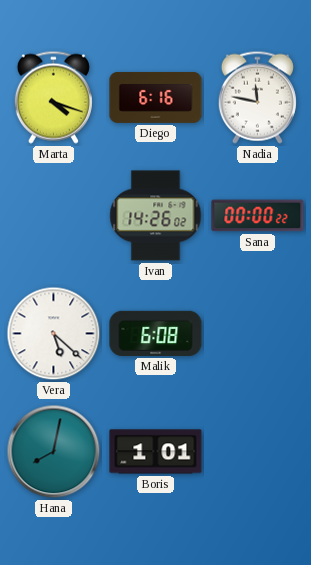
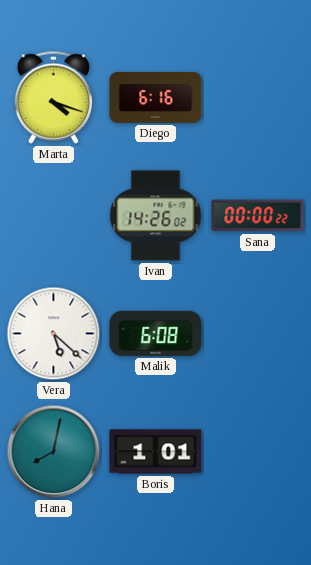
Nadia: 11:47 -> none
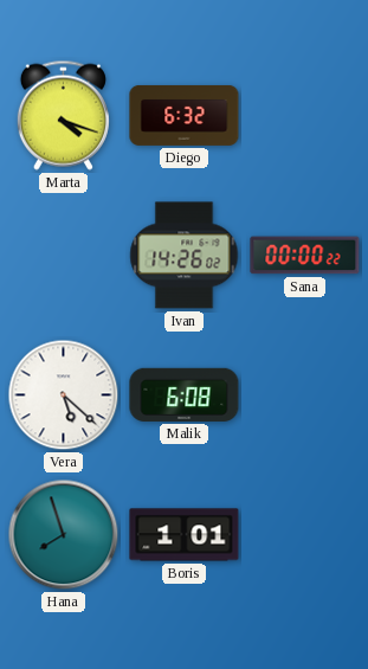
Diego: 6:16 -> 6:32
Hana: 8:02 -> 7:57
